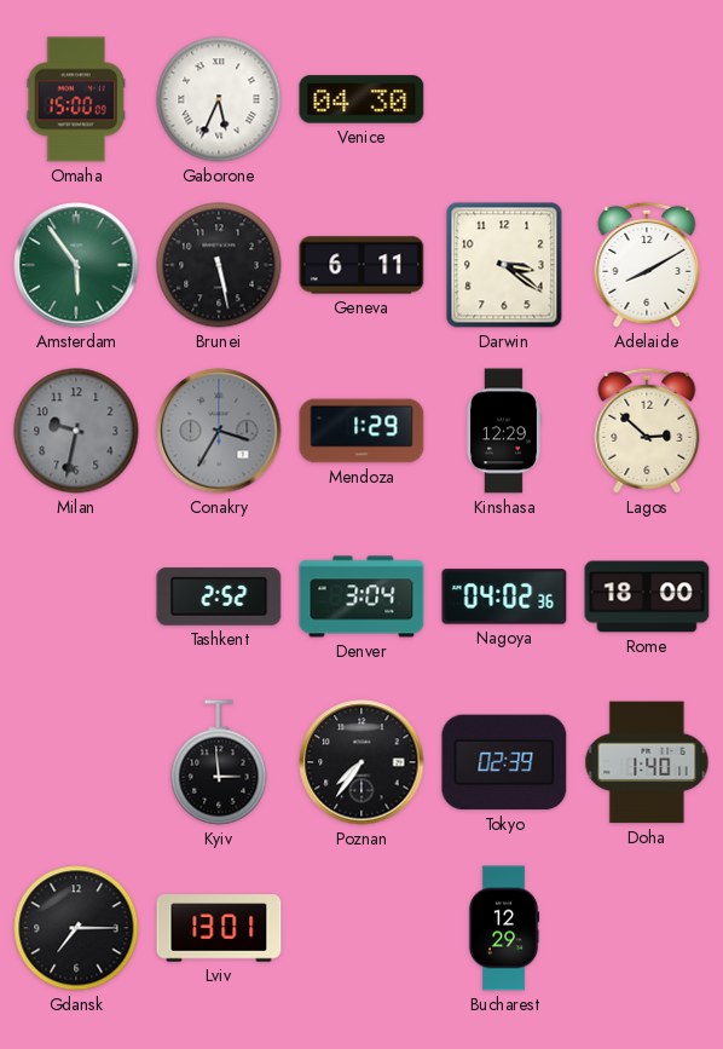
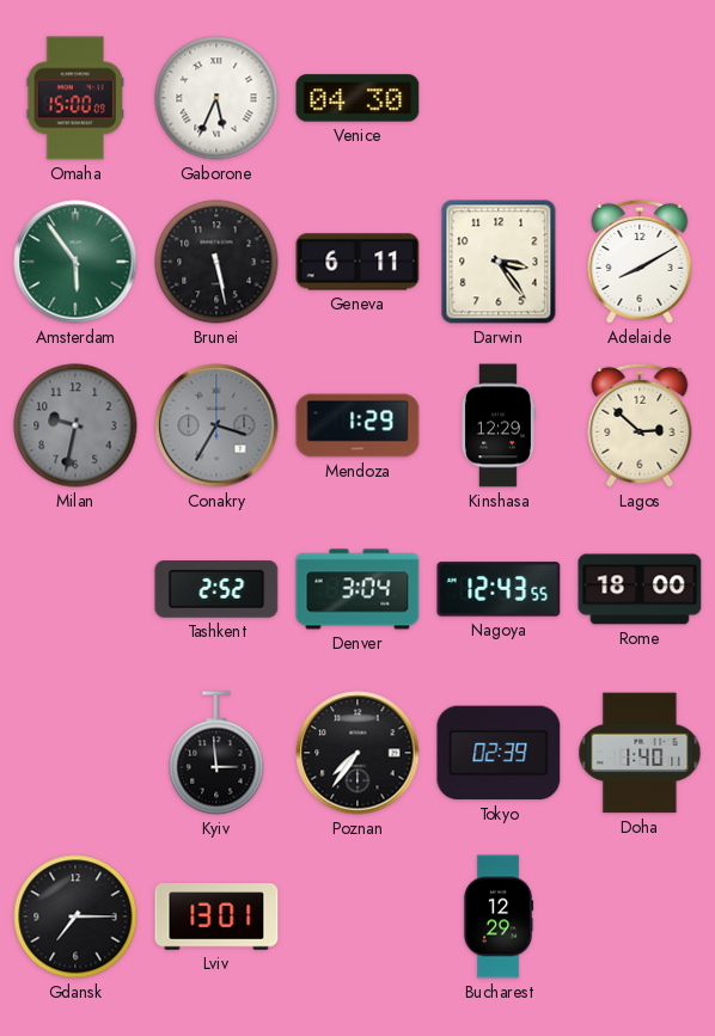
Darwin: 3:21 -> 3:24
Nagoya: 04:02 -> 12:43
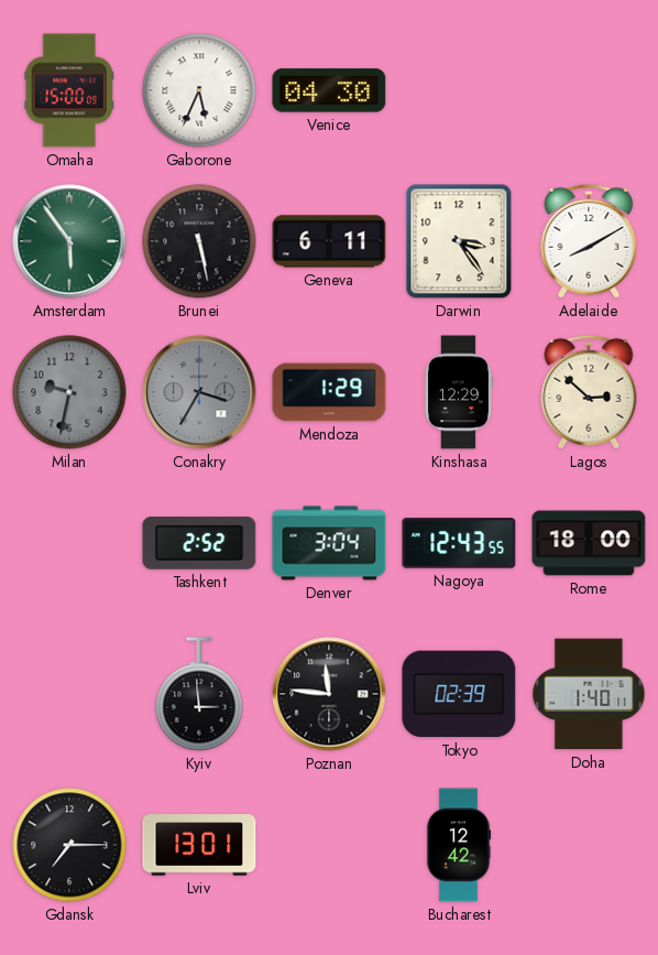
Poznan: 7:36 -> 11:46
Bucharest: 12:29 -> 12:42
